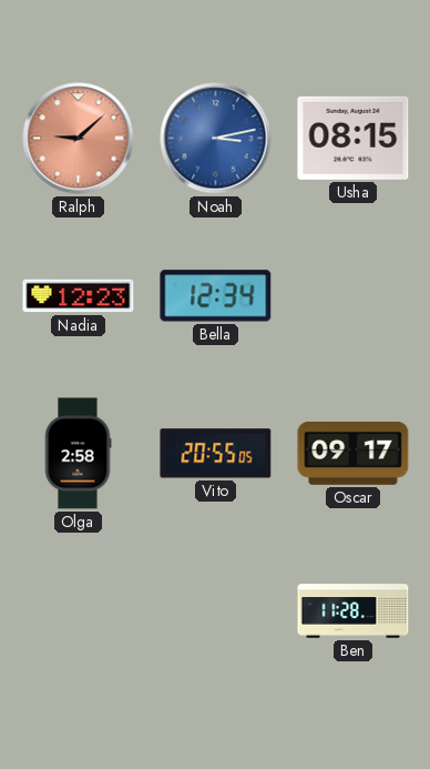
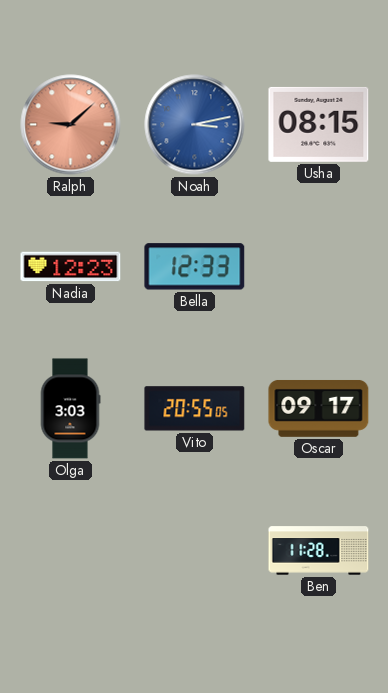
Bella: 12:34 -> 12:33
Olga: 2:58 -> 3:03
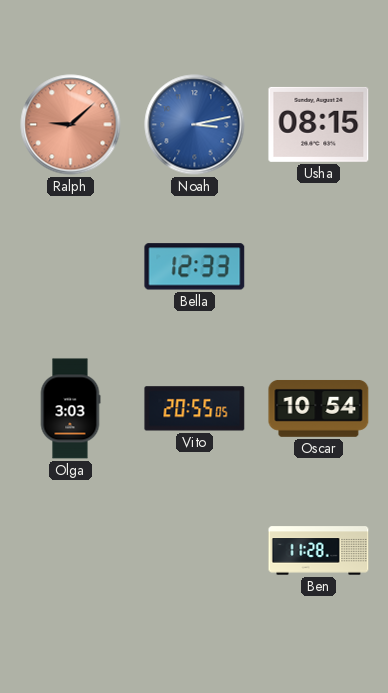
Nadia: 12:23 -> none
Oscar: 09:17 -> 10:54
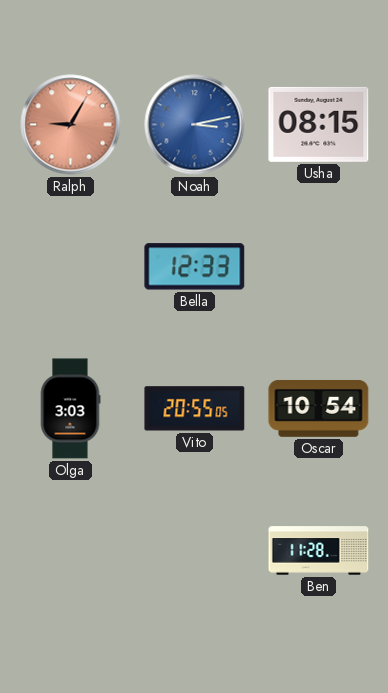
Ralph: 9:08 -> 9:05
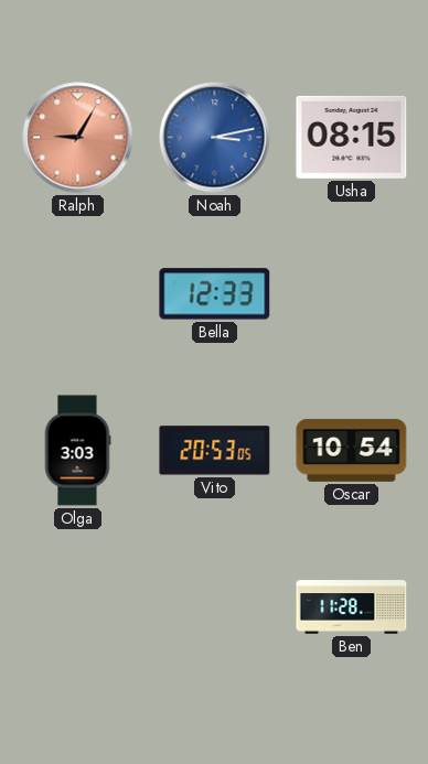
Vito: 20:55 -> 20:53
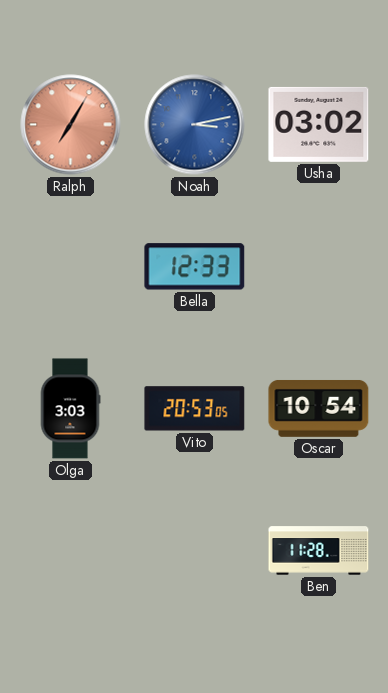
Ralph: 9:05 -> 7:05
Usha: 08:15 -> 03:02
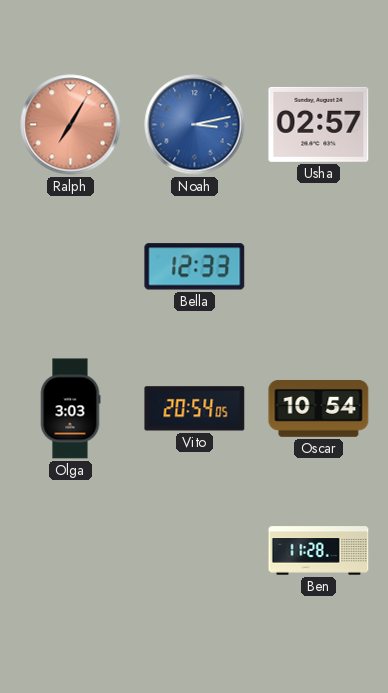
Usha: 03:02 -> 02:57
Vito: 20:53 -> 20:54
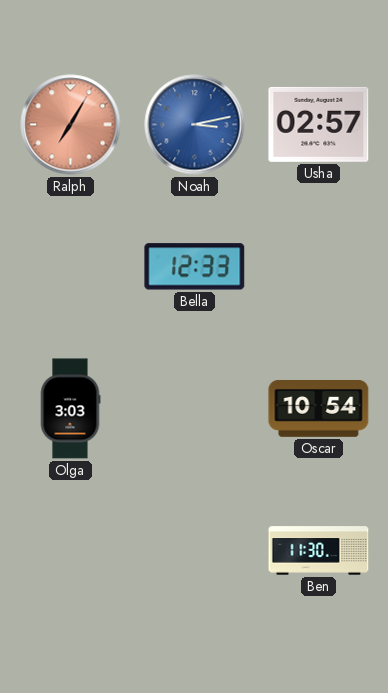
Vito: 20:54 -> none
Ben: 11:28 -> 11:30
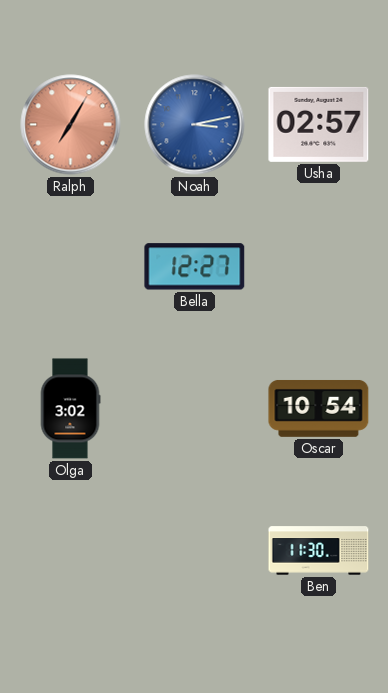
Bella: 12:33 -> 12:27
Olga: 3:03 -> 3:02
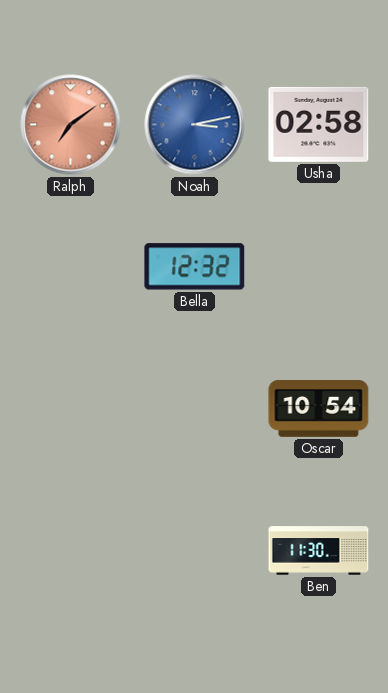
Ralph: 7:05 -> 7:09
Usha: 02:57 -> 02:58
Bella: 12:27 -> 12:32
Olga: 3:02 -> none
